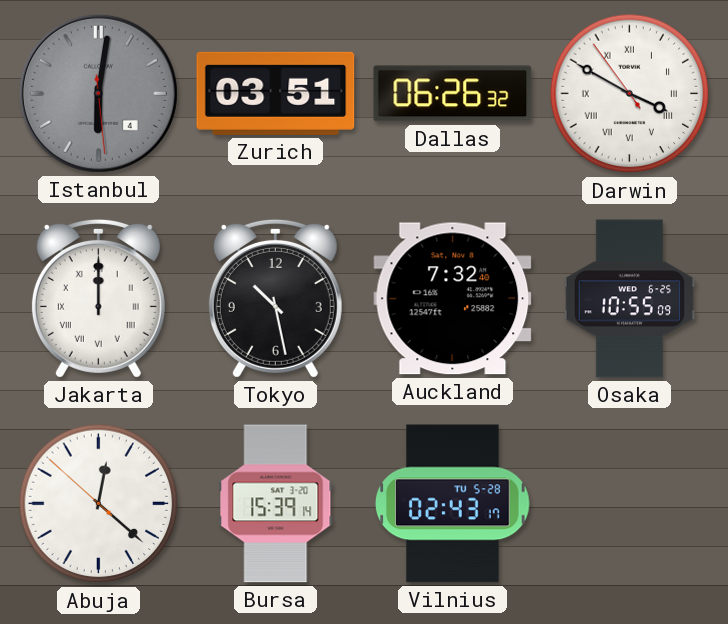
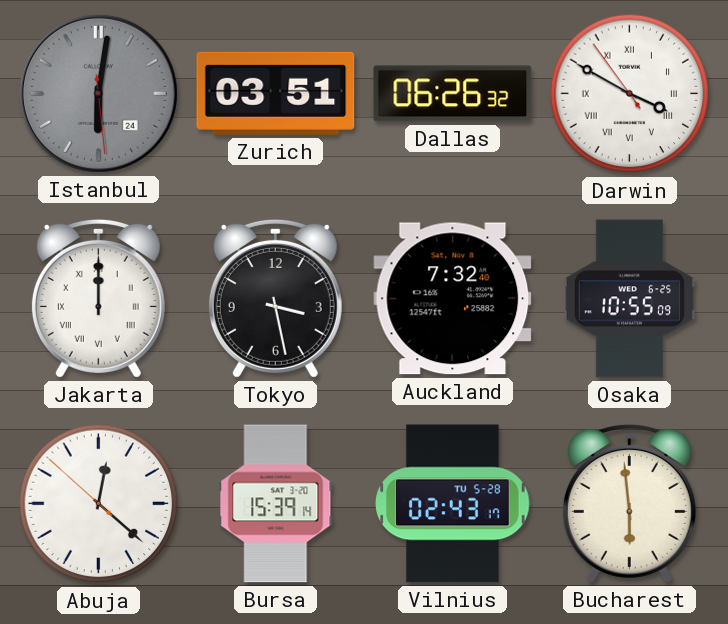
Istanbul date: 4 -> 24
Tokyo: 10:28 -> 3:28
Bucharest: none -> 5:59
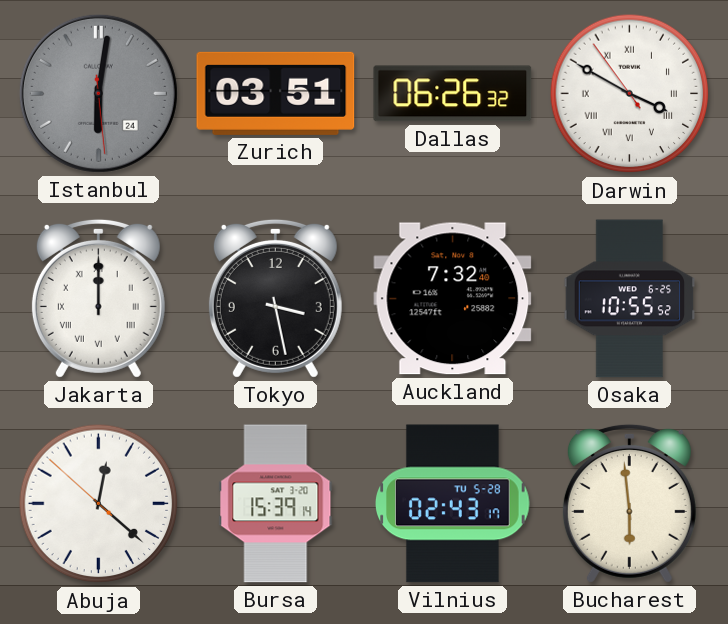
Osaka: 10:55:09 -> 10:55:52
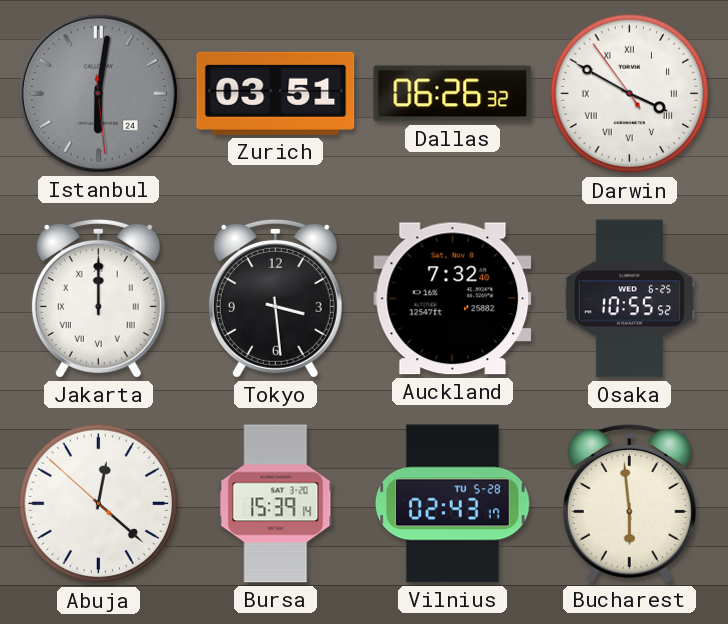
Tokyo: 3:28 -> 3:29
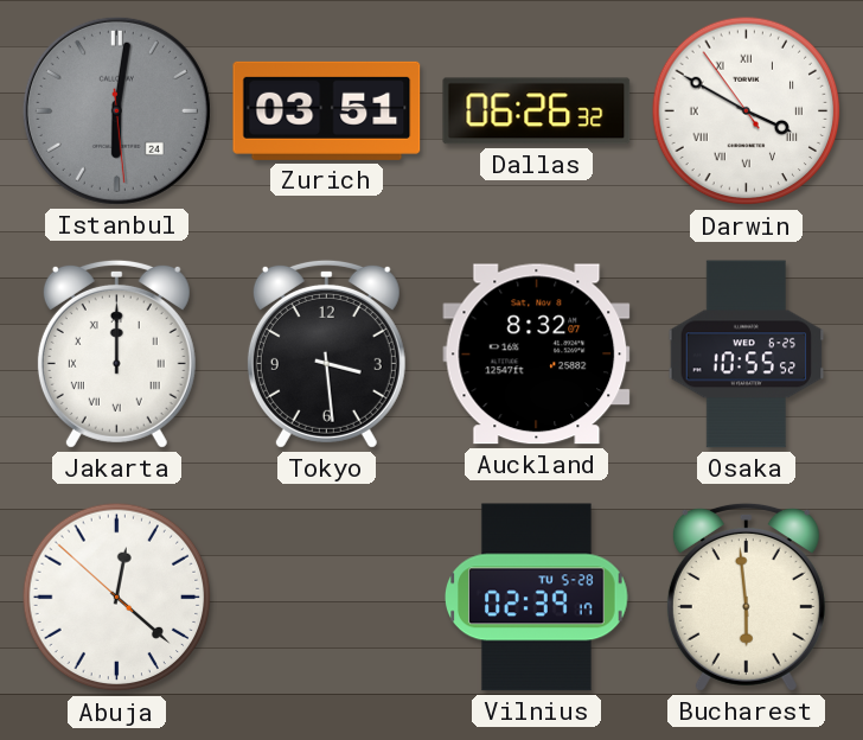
Auckland: 7:32 -> 8:32
Bursa: 15:39 -> none
Vilnius: 02:43 -> 02:39
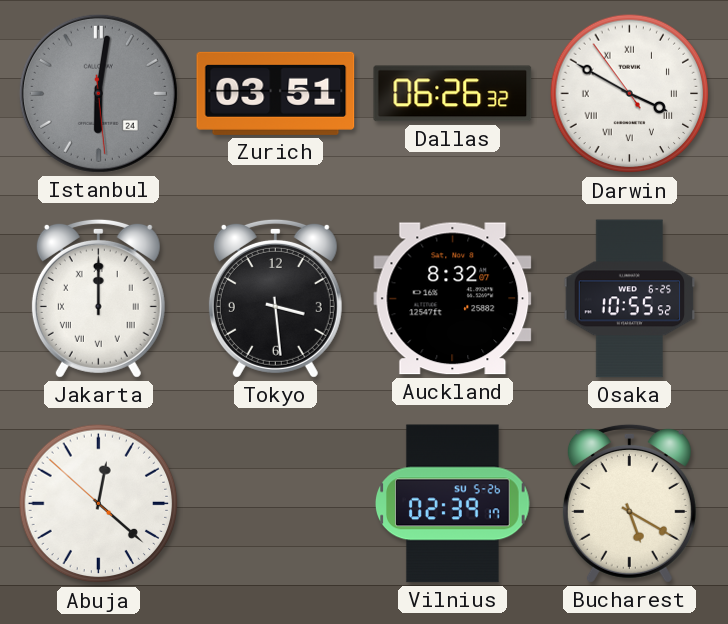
Vilnius date: TU 5-28 -> SU 5-26
Bucharest: 5:59 -> 5:20
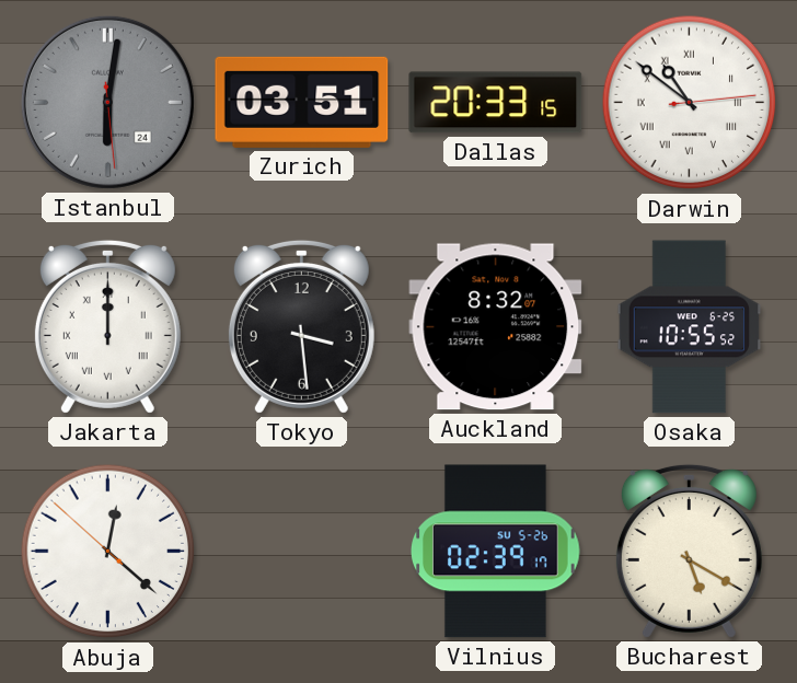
Dallas: 06:26 -> 20:33
Darwin: 3:49 -> 10:51
